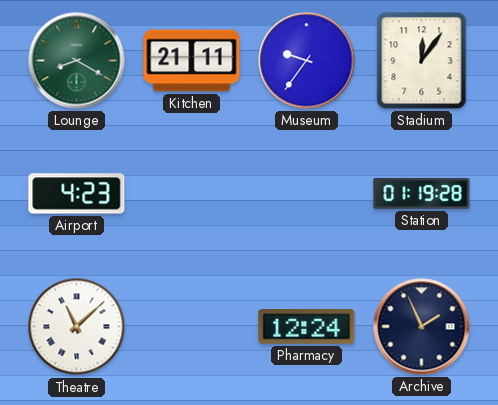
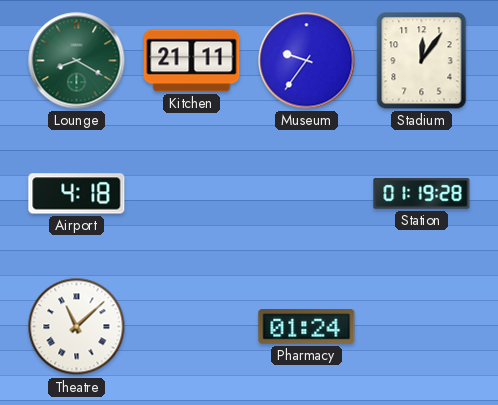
Airport: 4:23 -> 4:18
Pharmacy: 12:24 -> 01:24
Archive: 1:56 -> none
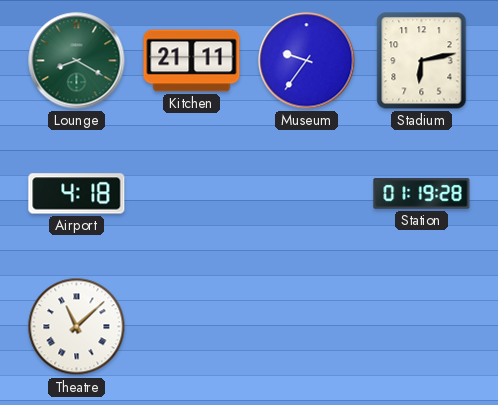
Stadium: 12:06 -> 6:13
Pharmacy: 01:24 -> none
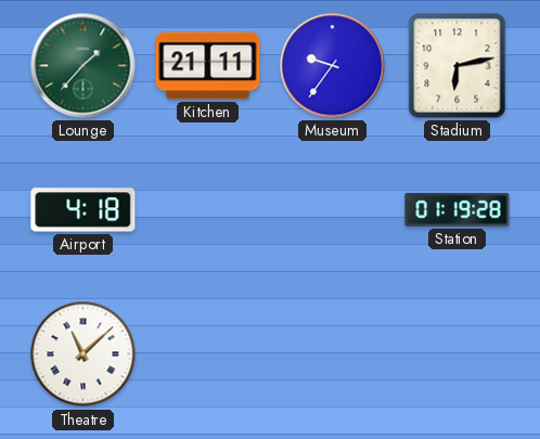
Lounge: 8:20 -> 1:37
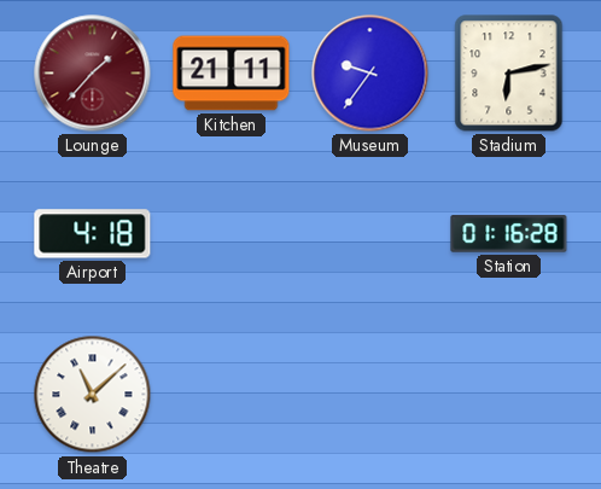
Lounge dial: green -> burgundy
Station: 01:19 -> 01:16
